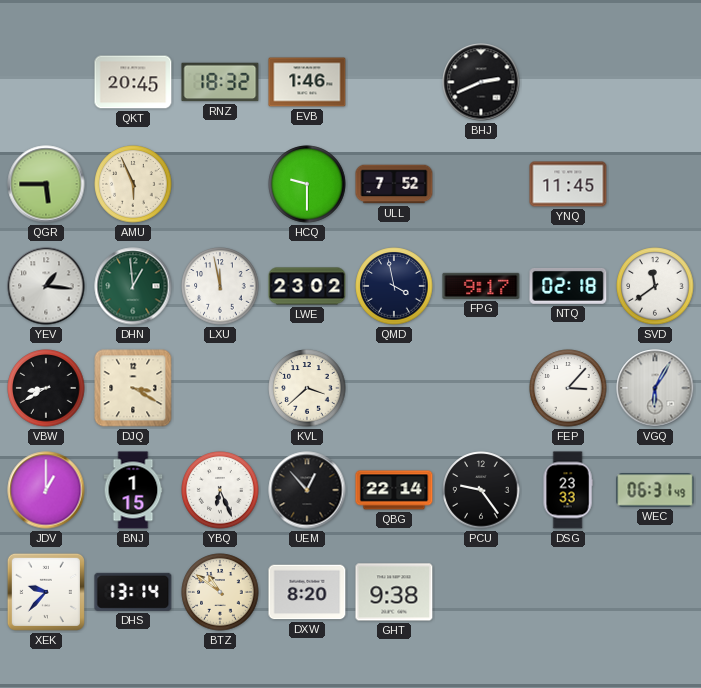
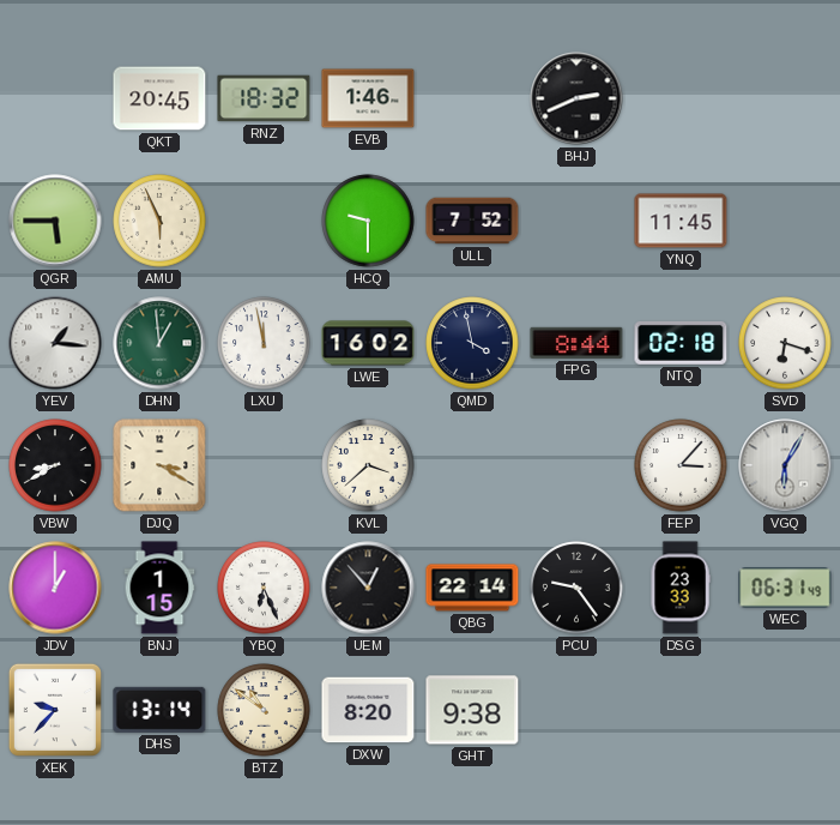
LWE: 23:02 -> 16:02
FPG: 9:17 -> 8:44
SVD: 11:39 -> 6:18
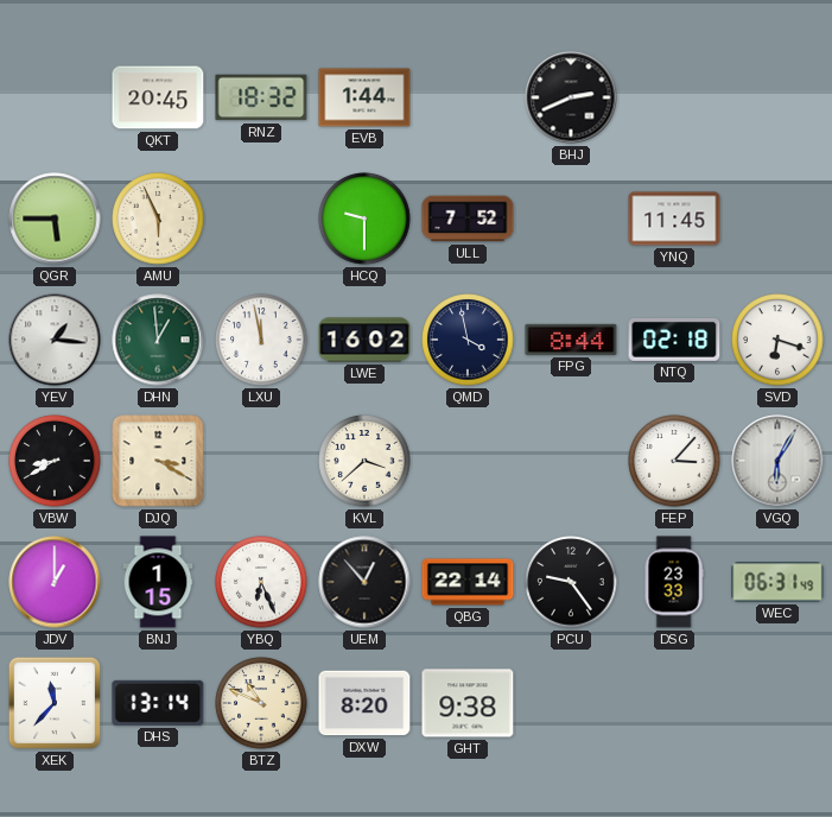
EVB: 1:46 -> 1:44
XEK: 9:37 -> 11:37
BTZ: 10:51 -> 10:49
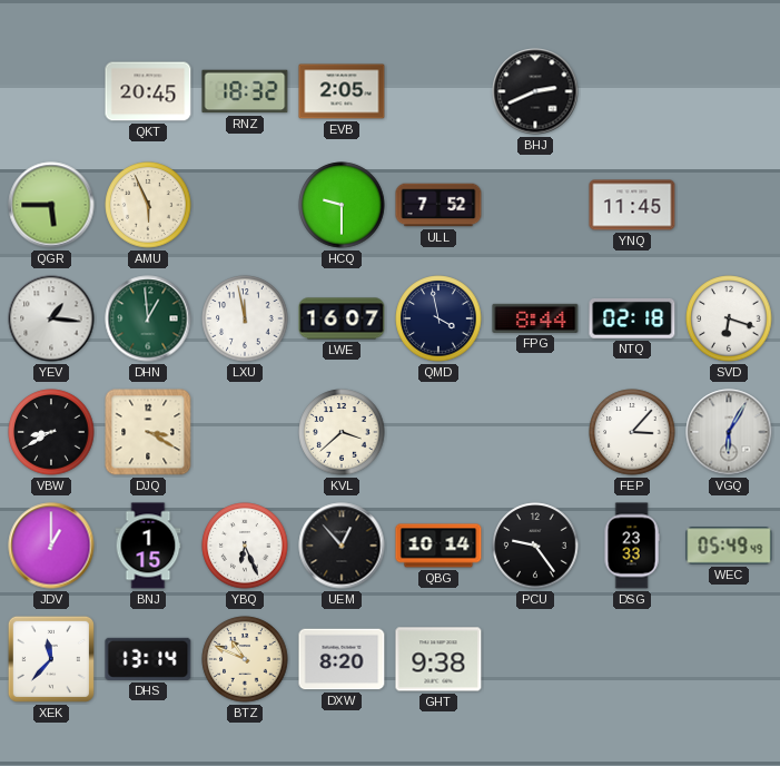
EVB: 1:44 -> 2:05
LWE: 16:02 -> 16:07
QBG: 22:14 -> 10:14
WEC: 06:31 -> 05:49
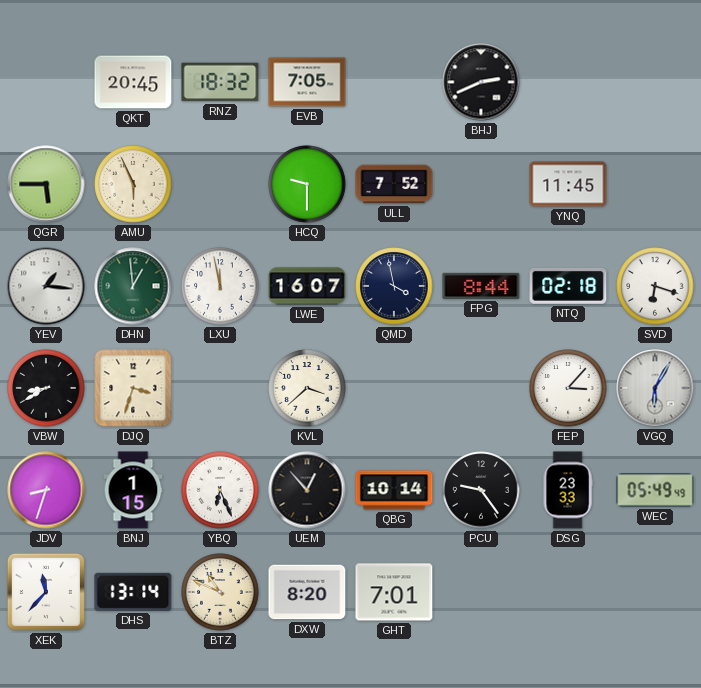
EVB: 2:05 -> 7:05
DJQ: 3:20 -> 3:33
JDV: 1:00 -> 8:33
GHT: 9:38 -> 7:01
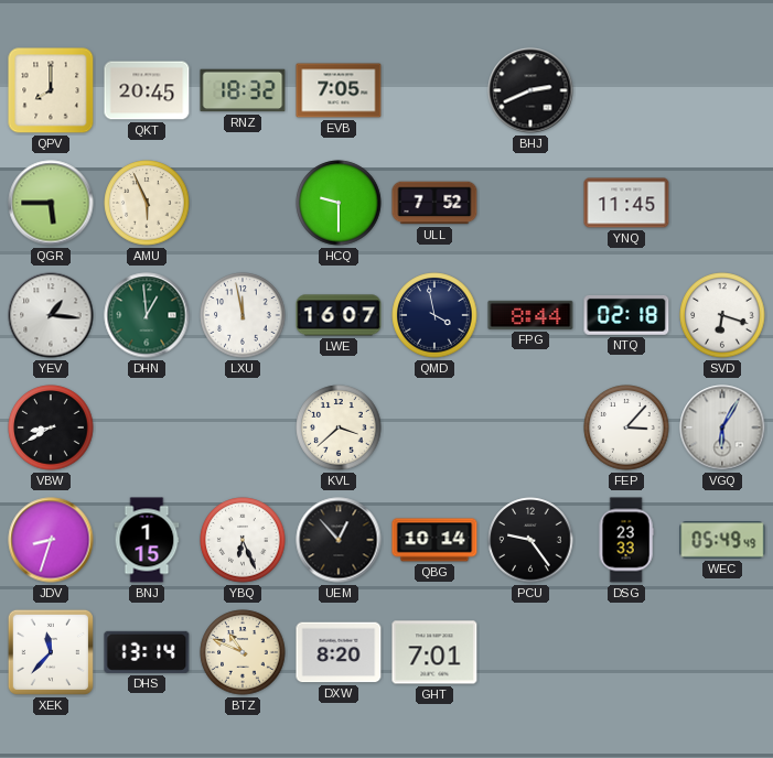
QPV: none -> 8:00
DJQ: 3:33 -> none
